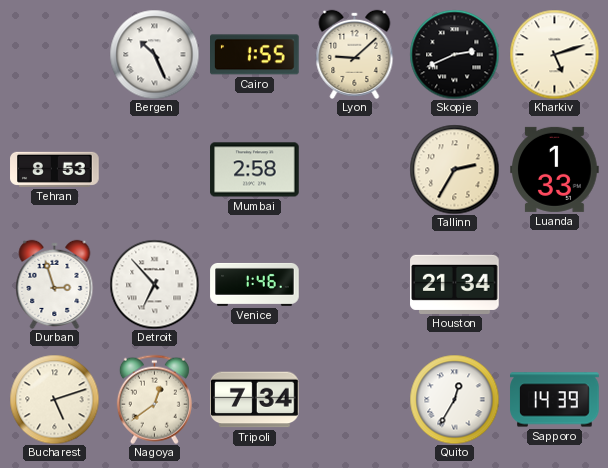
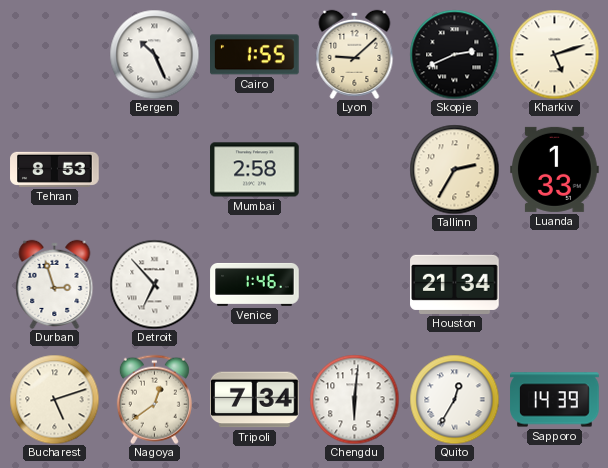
Chengdu: none -> 6:01
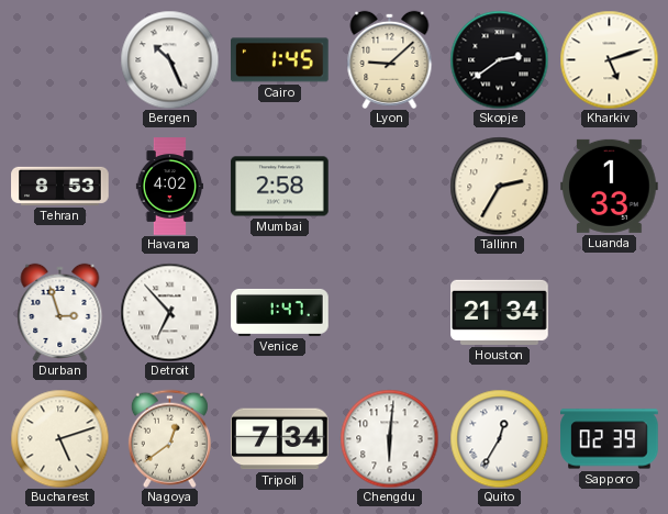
Cairo: 1:55 -> 1:45
Skopje: 2:41 -> 2:39
Havana: none -> 4:02
Venice: 1:46 -> 1:47
Sapporo: 14:39 -> 02:39
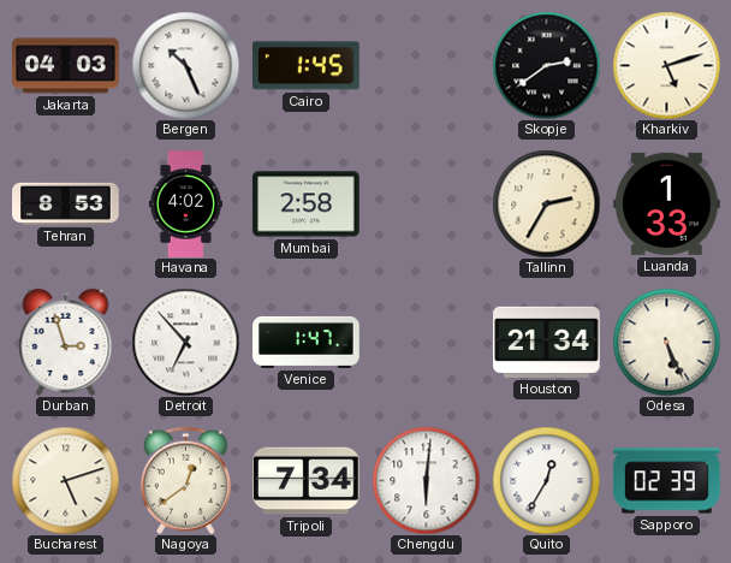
Jakarta: none -> 04:03
Lyon: 9:08 -> none
Odesa: none -> 5:26
